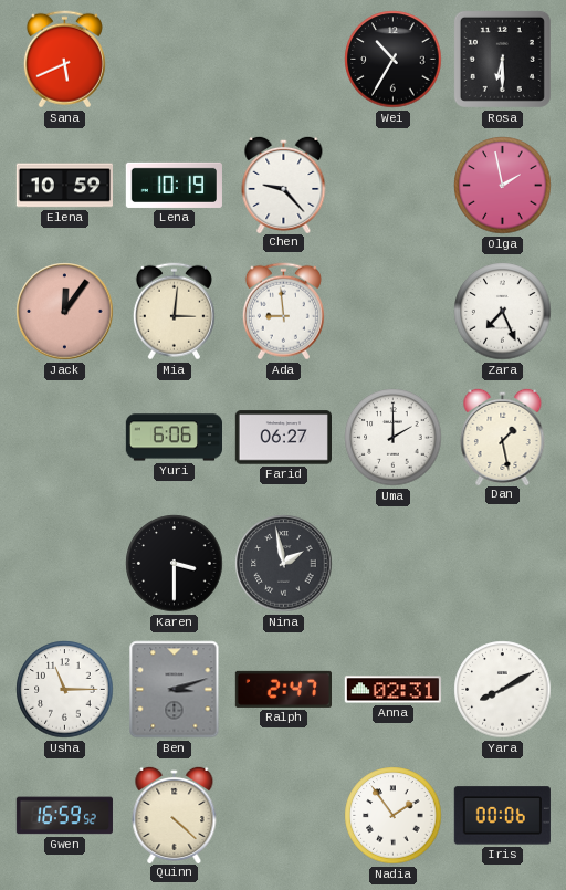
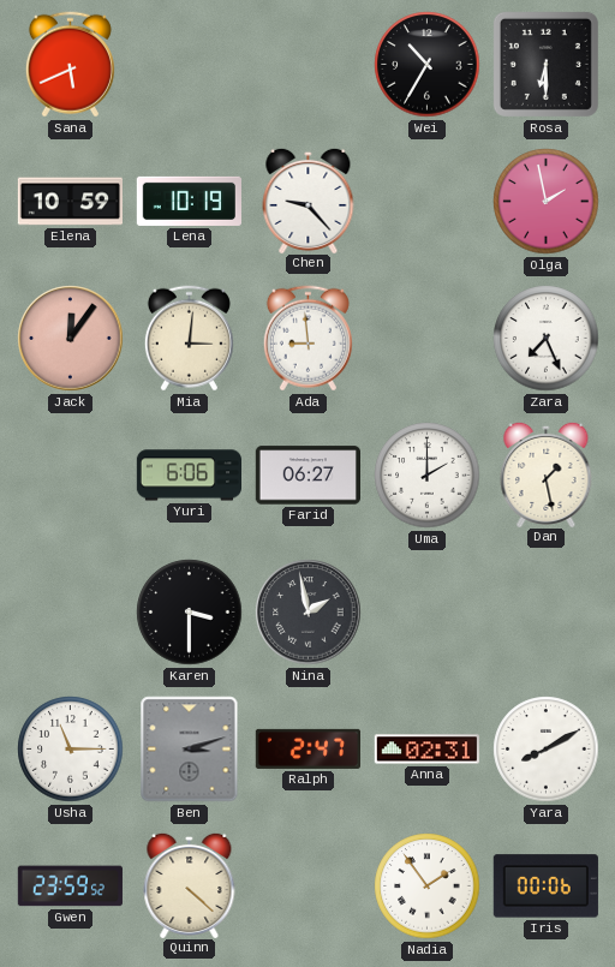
Gwen: 16:59 -> 23:59
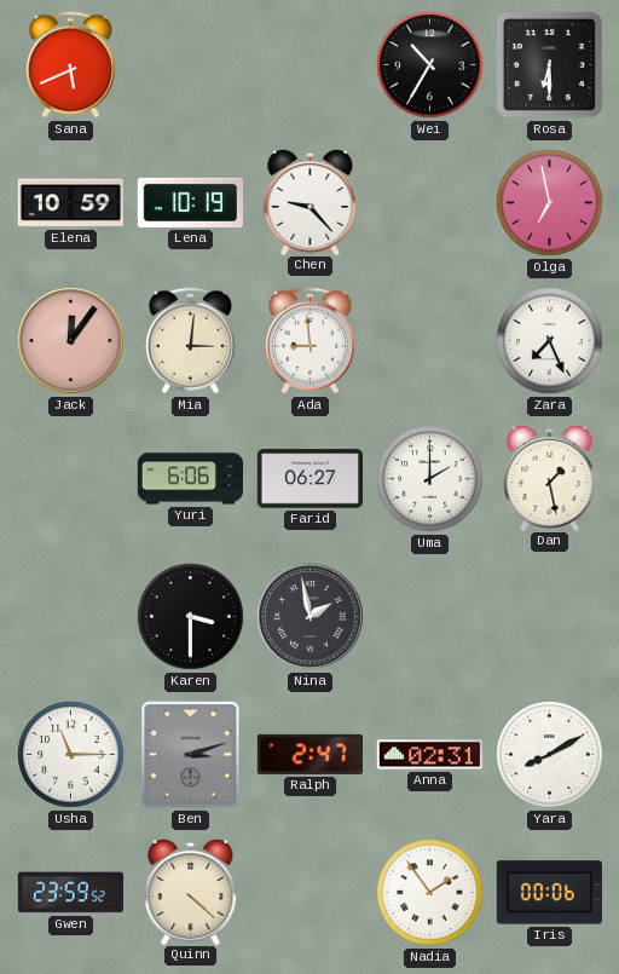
Olga: 1:58 -> 6:58
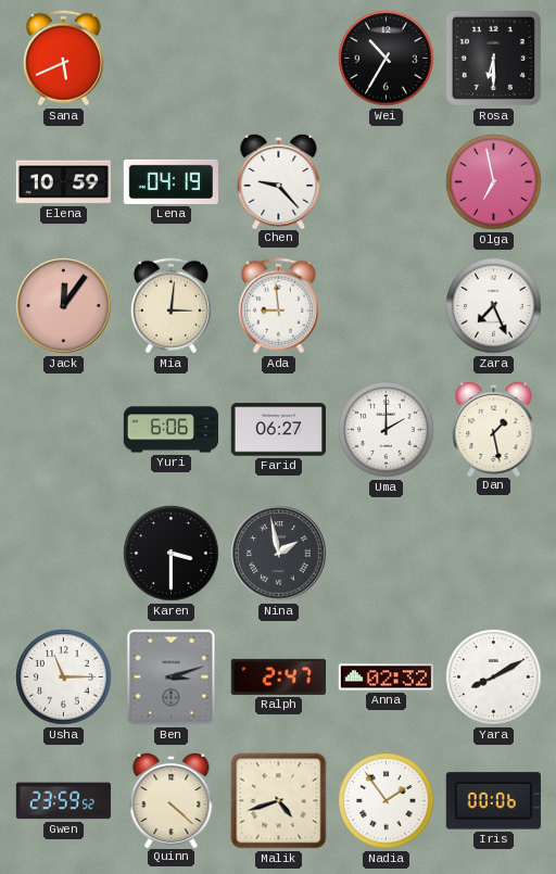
Lena: 10:19 -> 04:19
Anna: 02:31 -> 02:32
Malik: none -> 4:42
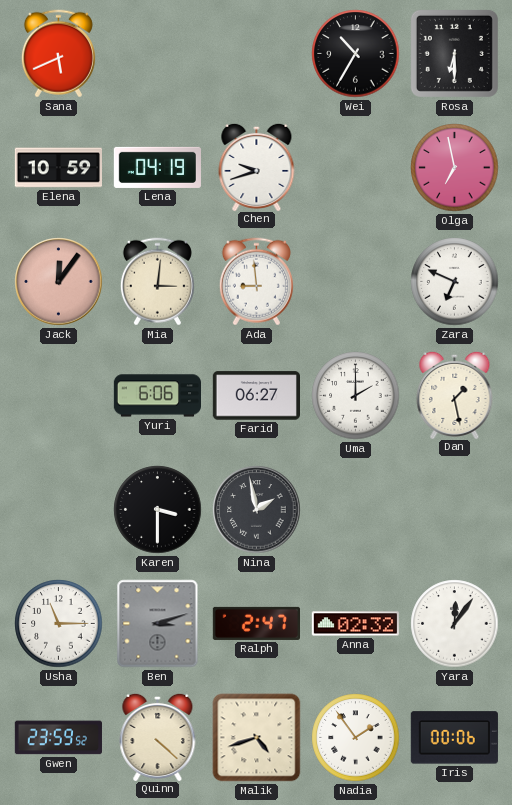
Chen: 9:23 -> 9:42
Zara: 7:26 -> 6:49
Yara: 8:10 -> 12:06
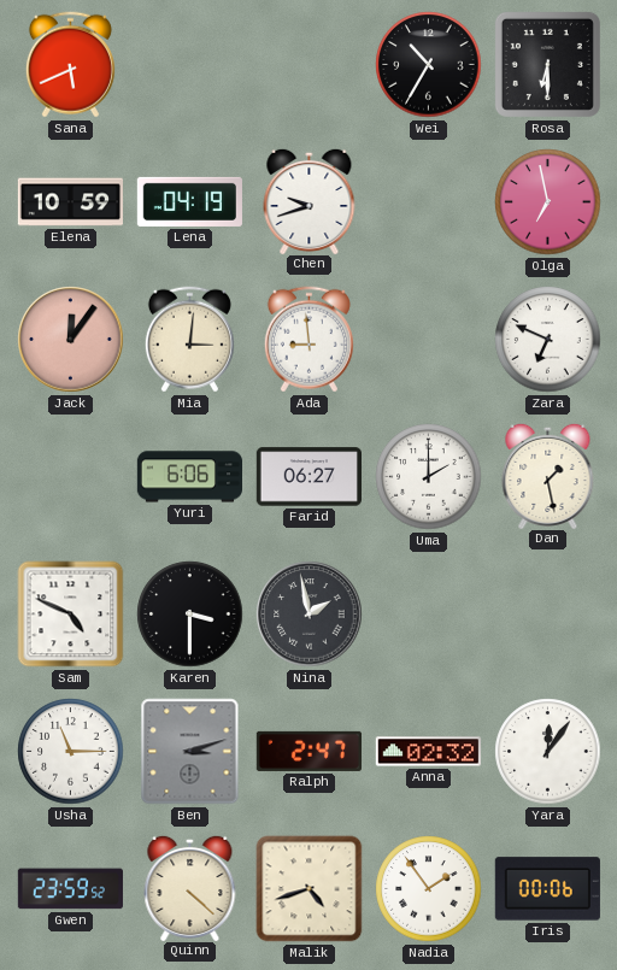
Sam: none -> 4:49
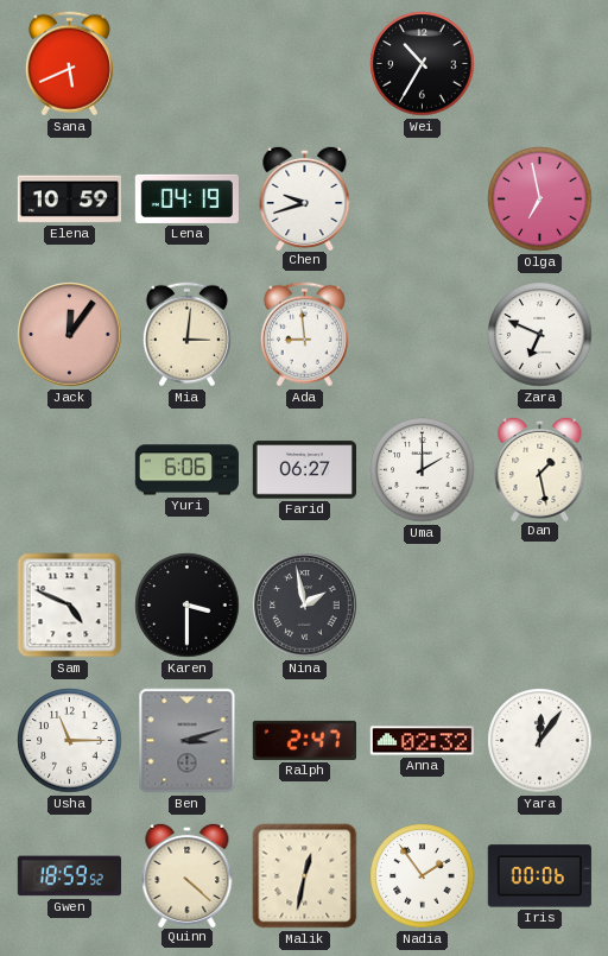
Rosa: 6:30 -> none
Gwen: 23:59 -> 18:59
Malik: 4:42 -> 12:32
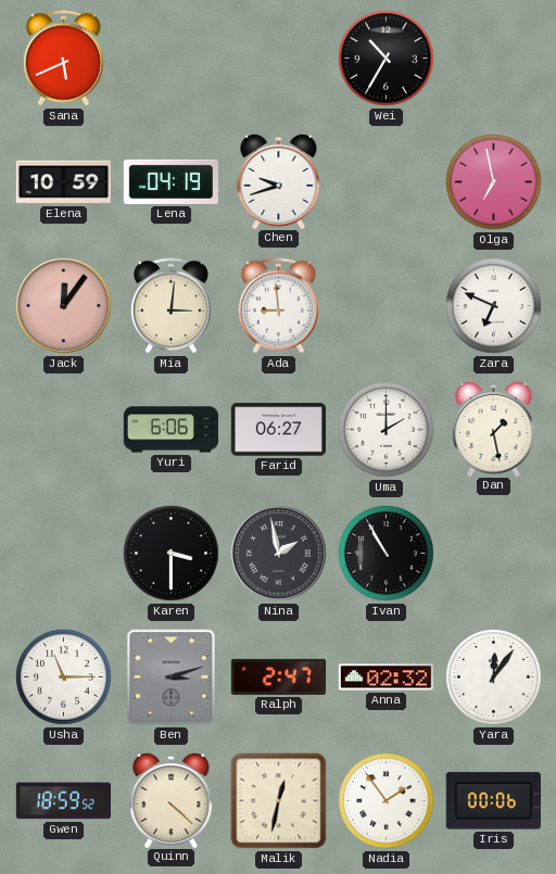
Sam: 4:49 -> none
Ivan: none -> 10:55
